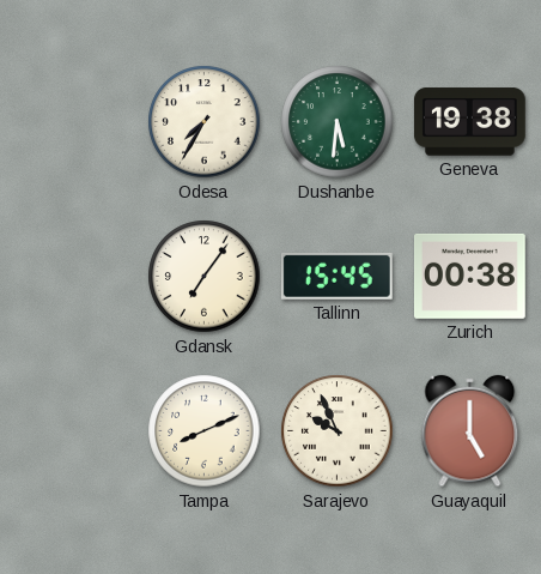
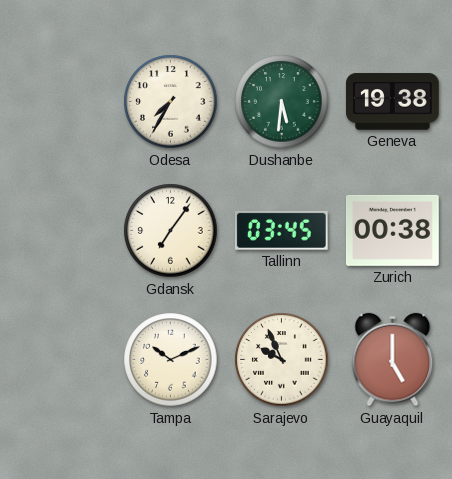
Tallinn: 15:45 -> 03:45
Tampa: 8:11 -> 10:11
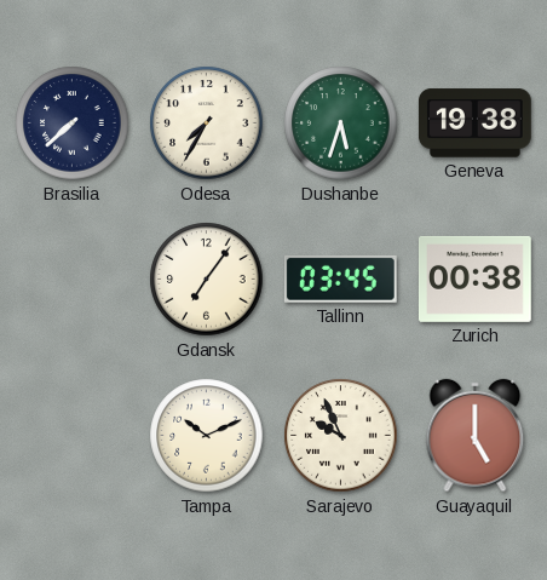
Brasilia: none -> 7:38
Dushanbe: 5:31 -> 5:33
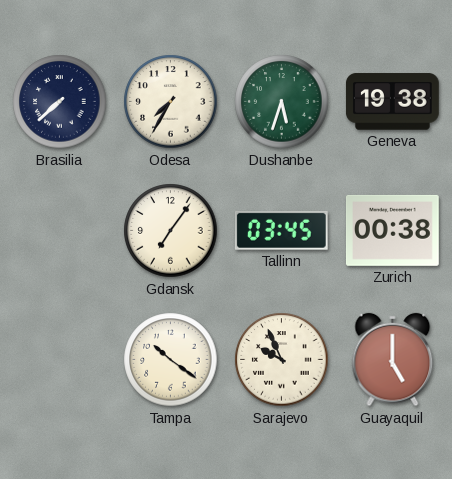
Tampa: 10:11 -> 10:21
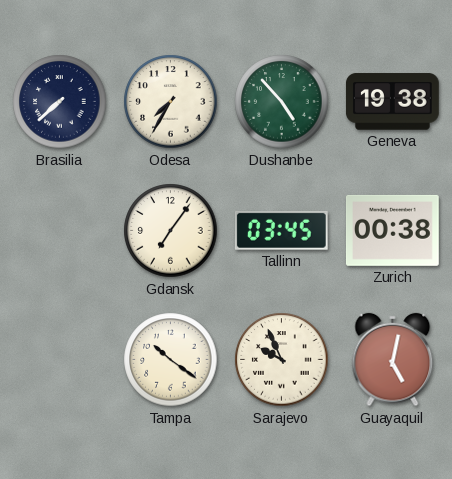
Dushanbe: 5:33 -> 4:53
Guayaquil: 5:00 -> 5:02
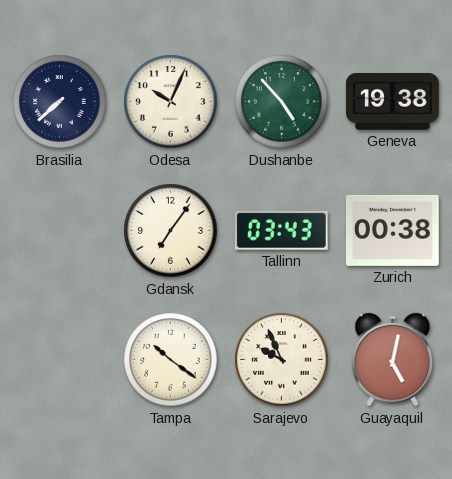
Odesa: 7:35 -> 10:04
Tallinn: 03:45 -> 03:43
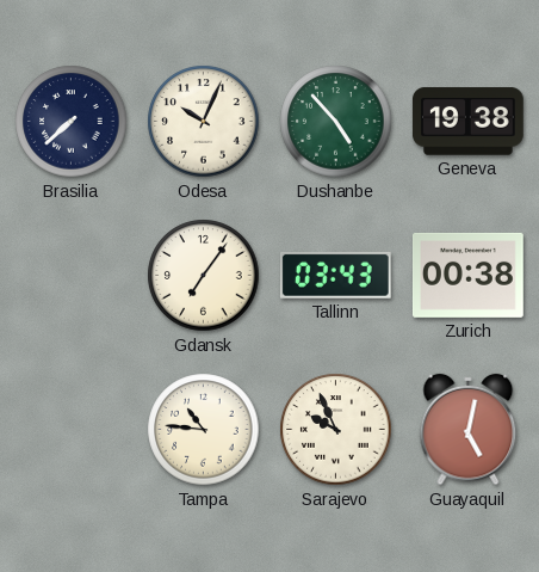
Tampa: 10:21 -> 10:46
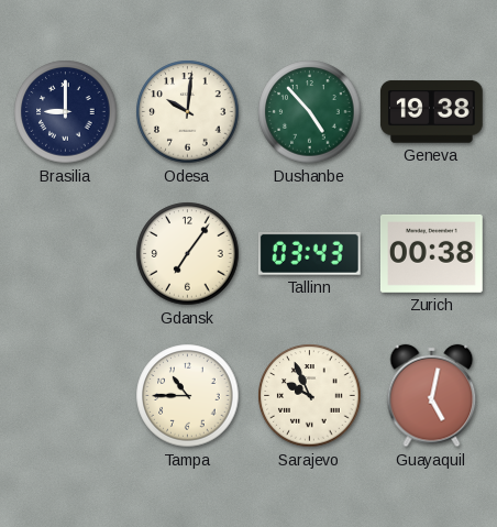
Brasilia: 7:38 -> 9:00
Odesa: 10:04 -> 10:01
Tampa: 10:46 -> 10:45
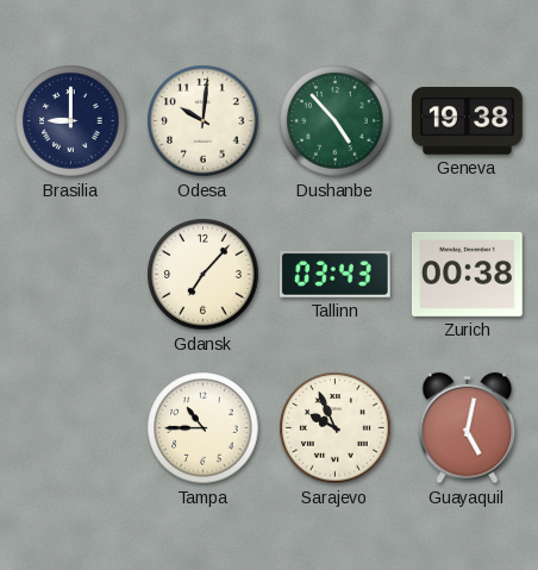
Gdansk: 7:06 -> 7:07
